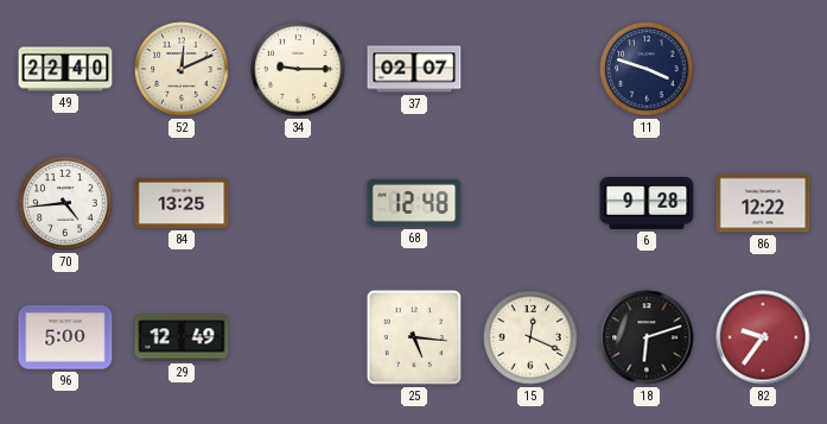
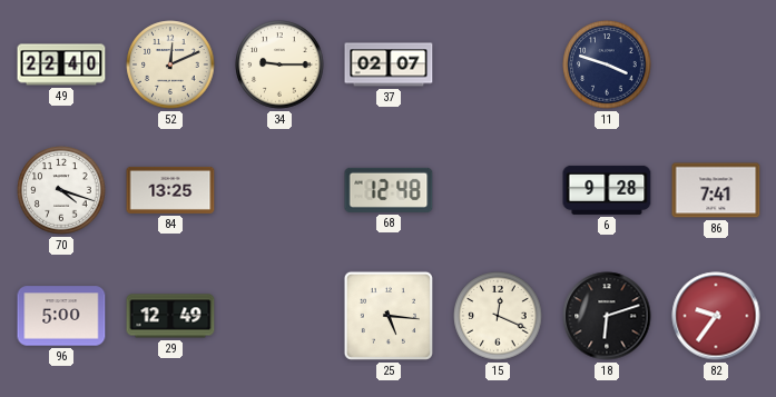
70: 4:44 -> 4:18
86: 12:22 -> 7:41
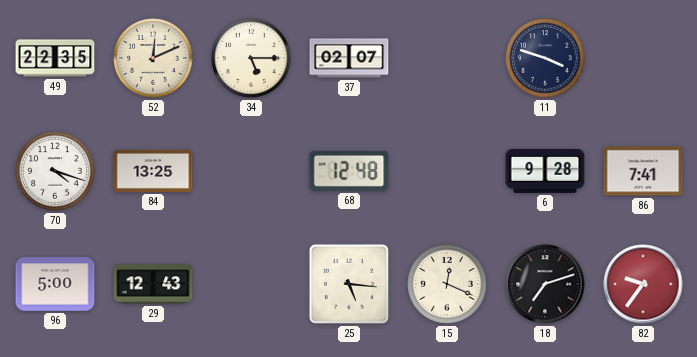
49: 22:40 -> 22:35
34: 9:15 -> 5:15
29: 12:49 -> 12:43
18: 6:12 -> 7:12
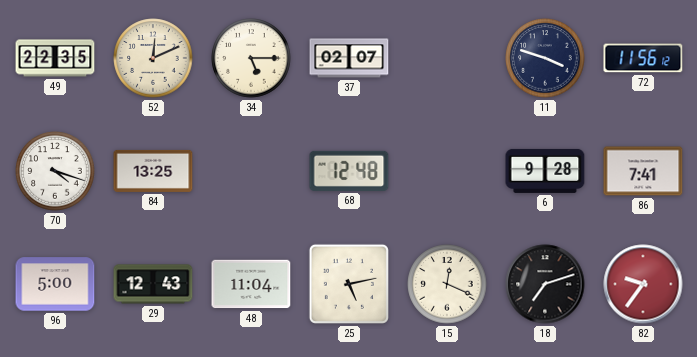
72: none -> 11:56
48: none -> 11:04
25: 5:16 -> 5:13
